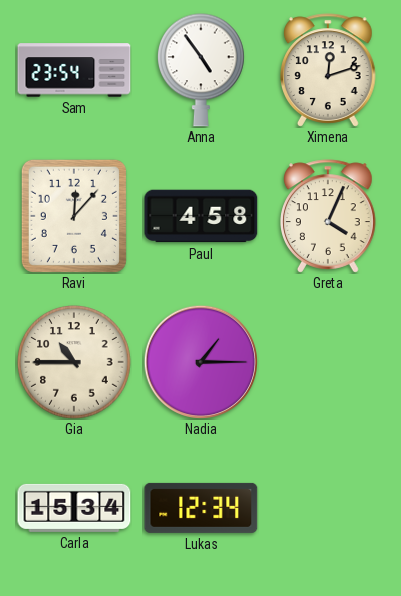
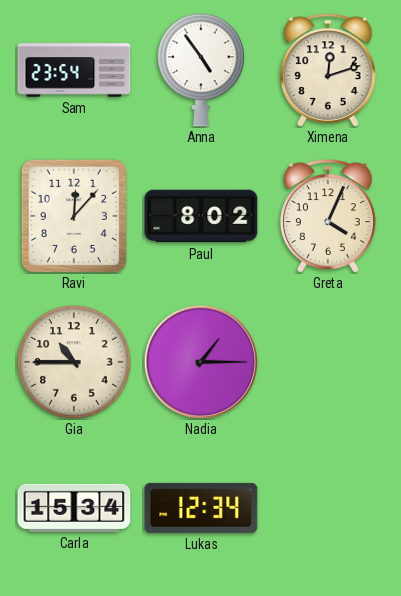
Paul: 4:58 -> 8:02
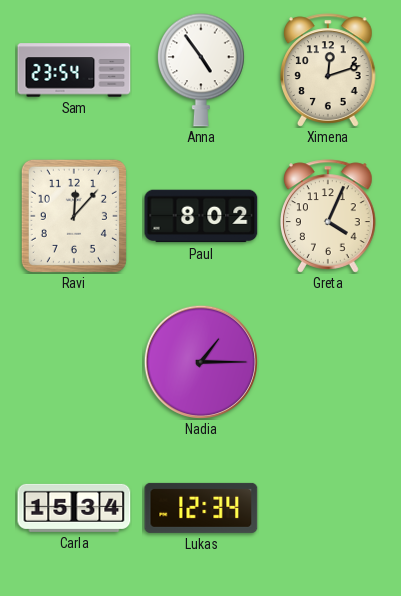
Gia: 10:45 -> none
